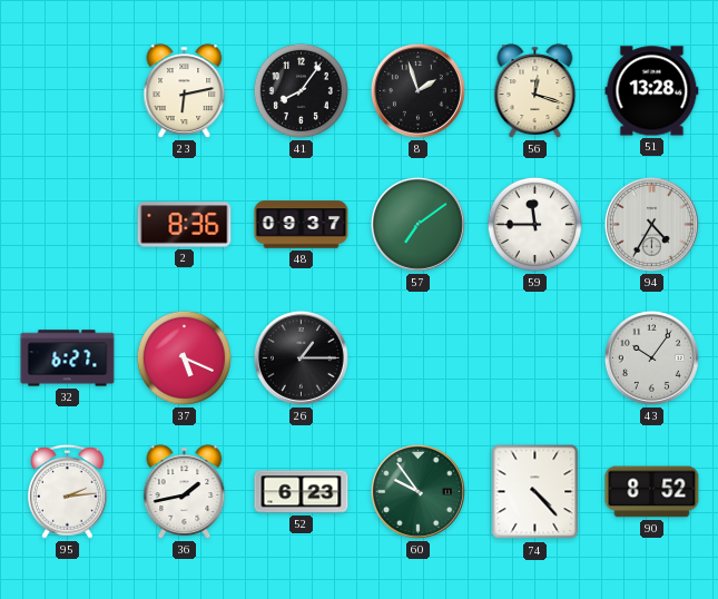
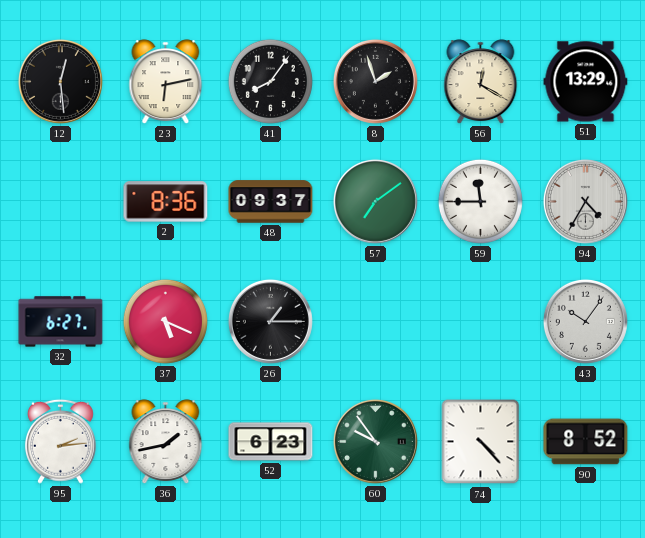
12: none -> 12:29
56: 12:18 -> 12:20
51: 13:28 -> 13:29
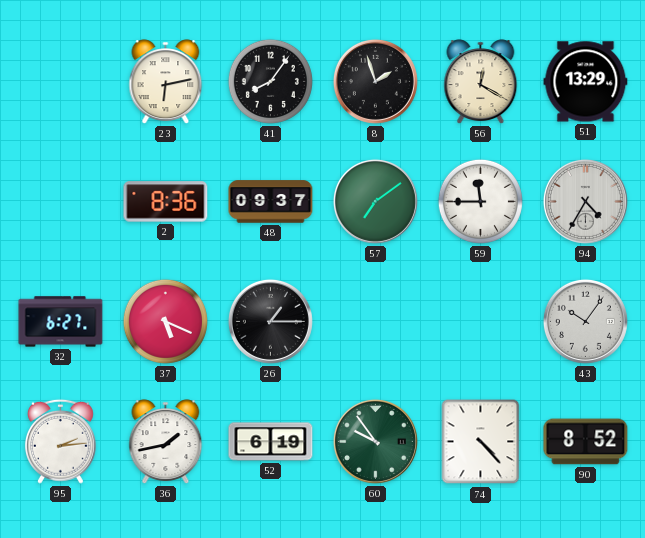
12: 12:29 -> none
52: 6:23 -> 6:19
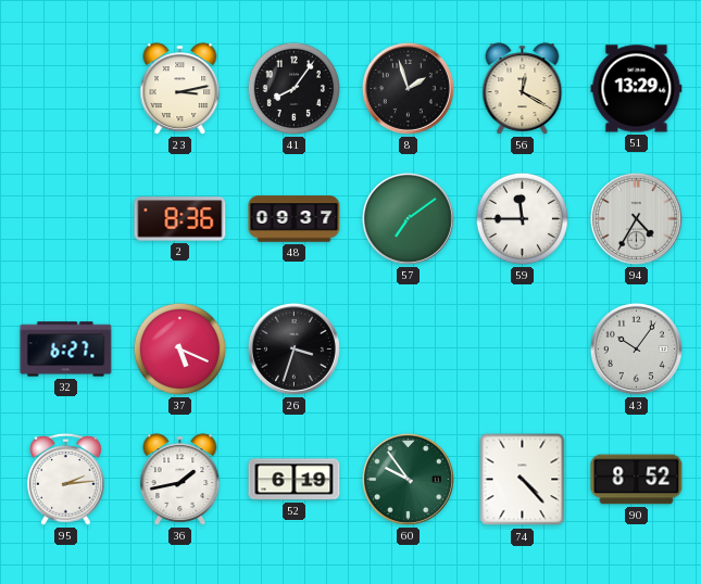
23: 6:13 -> 3:13
26: 1:15 -> 3:33
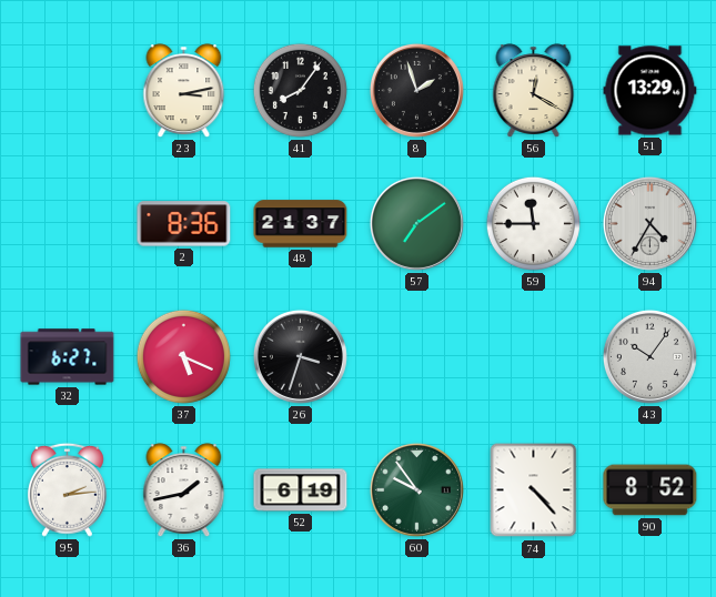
48: 09:37 -> 21:37
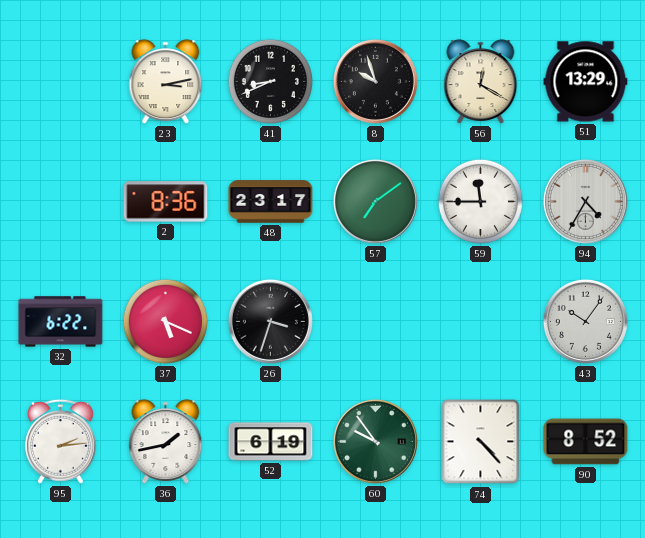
41: 8:06 -> 8:41
8: 1:57 -> 9:57
48: 21:37 -> 23:17
32: 6:27 -> 6:22
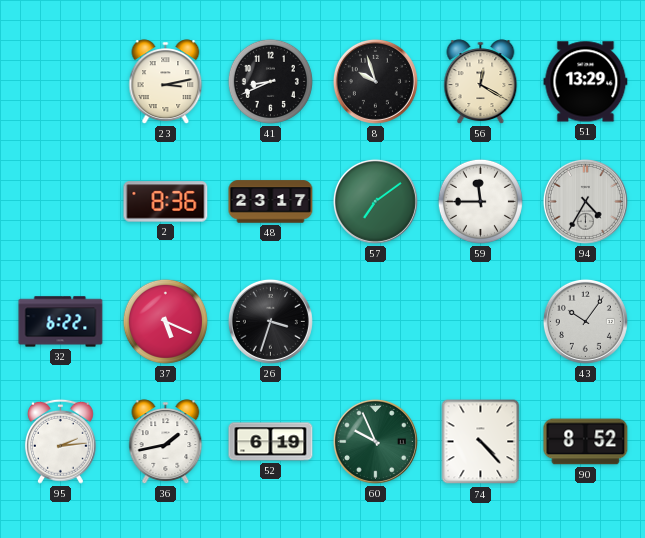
60: 9:54 -> 9:56
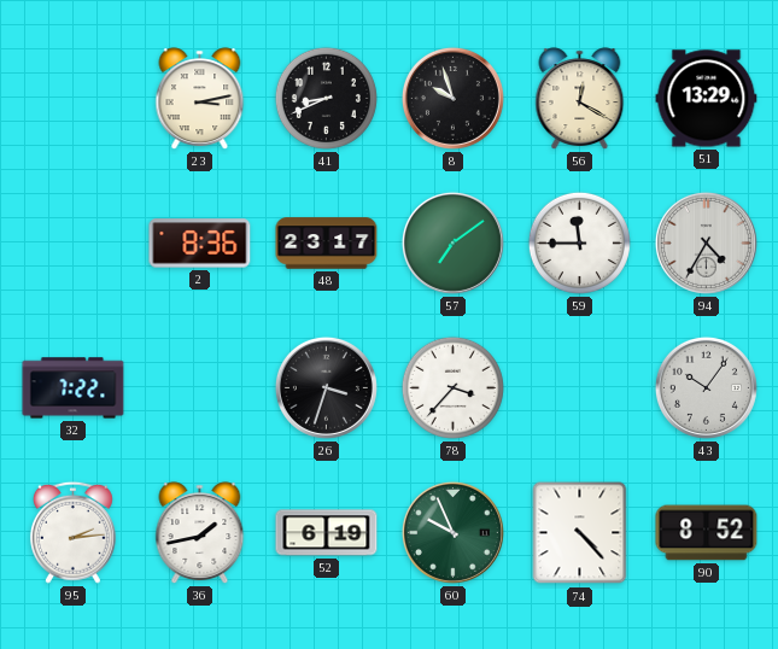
32: 6:22 -> 7:22
37: 5:19 -> none
78: none -> 3:37
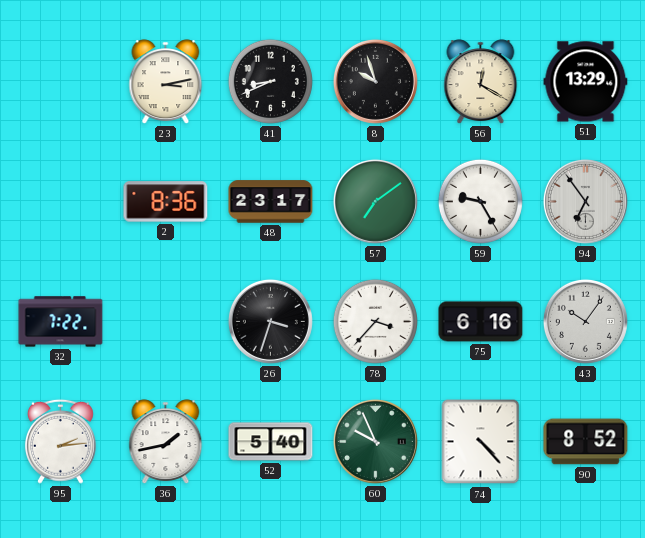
59: 11:45 -> 9:25
94: 4:35 -> 6:54
75: none -> 6:16
52: 6:19 -> 5:40
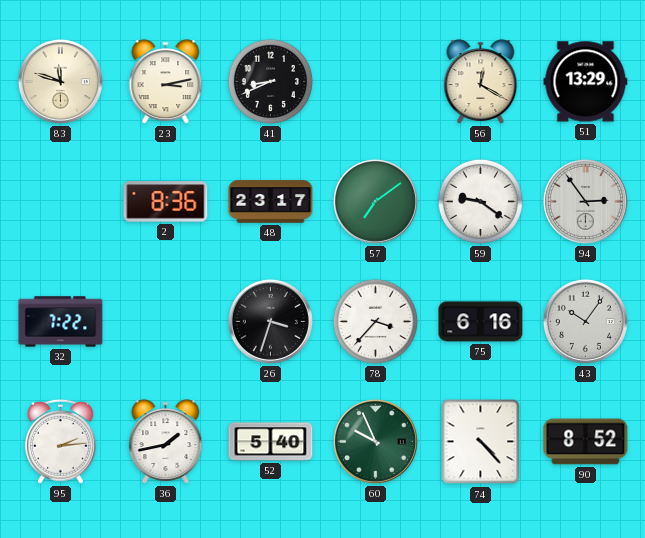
83: none -> 11:48
8: 9:57 -> none
59: 9:25 -> 9:21
94: 6:54 -> 2:54
